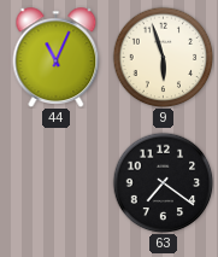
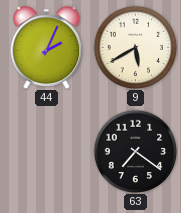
44: 11:04 -> 2:04
9: 5:57 -> 5:40
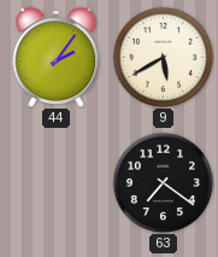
44: 2:04 -> 2:06
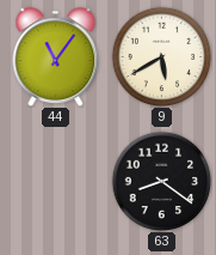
44: 2:06 -> 11:06
63: 7:21 -> 8:21
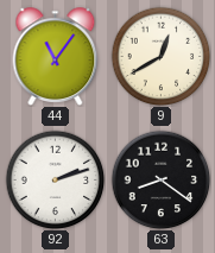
9: 5:40 -> 12:40
92: none -> 2:12
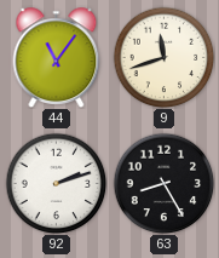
9: 12:40 -> 11:42
63: 8:21 -> 8:25
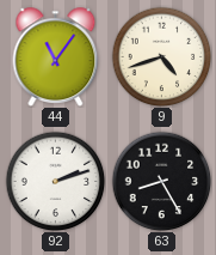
9: 11:42 -> 4:42
